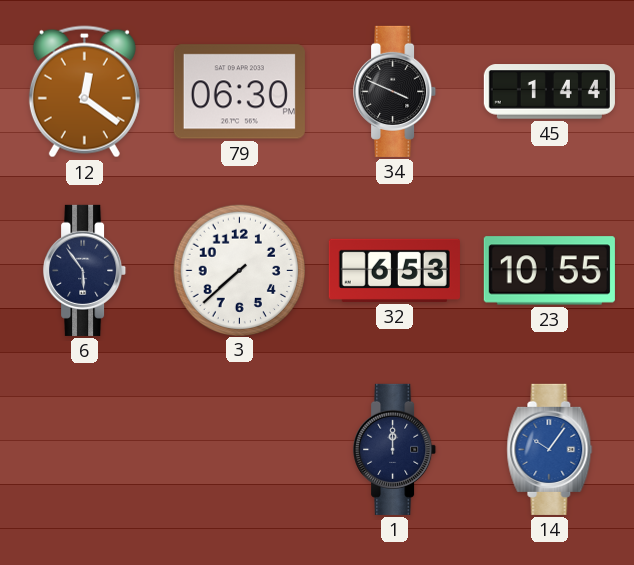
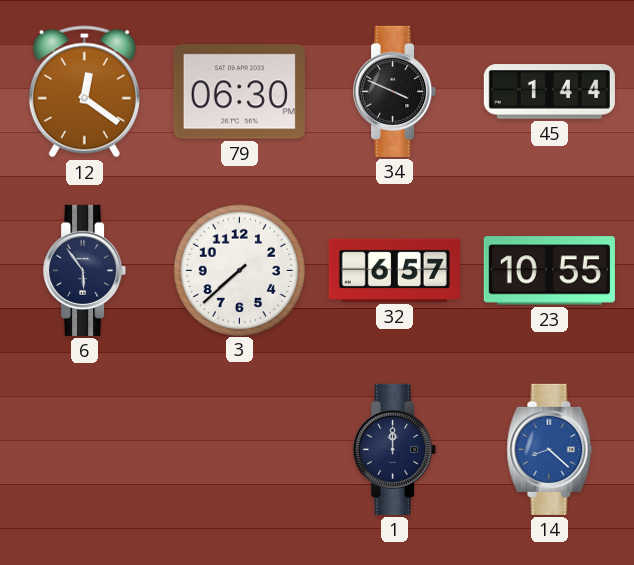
32: 6:53 -> 6:57
14: 10:06 -> 8:22
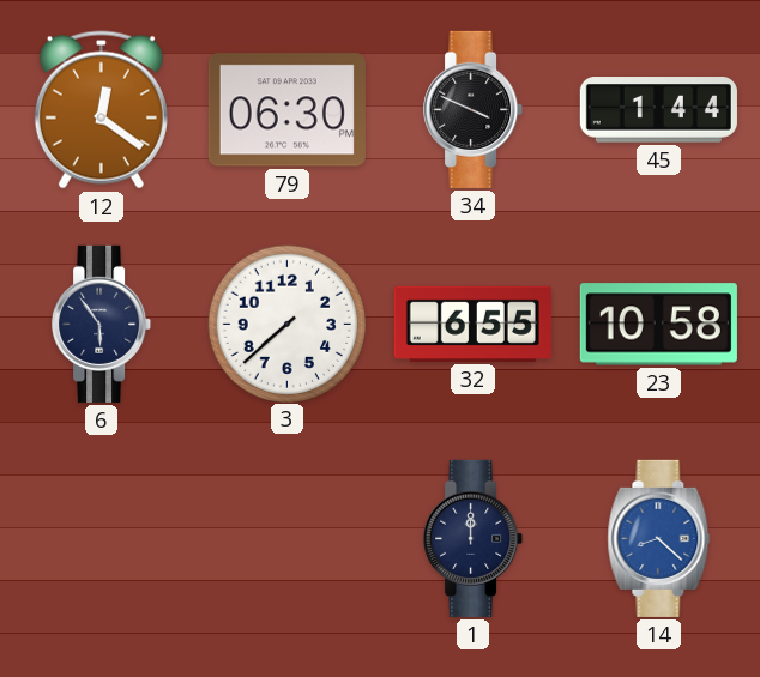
32: 6:57 -> 6:55
23: 10:55 -> 10:58
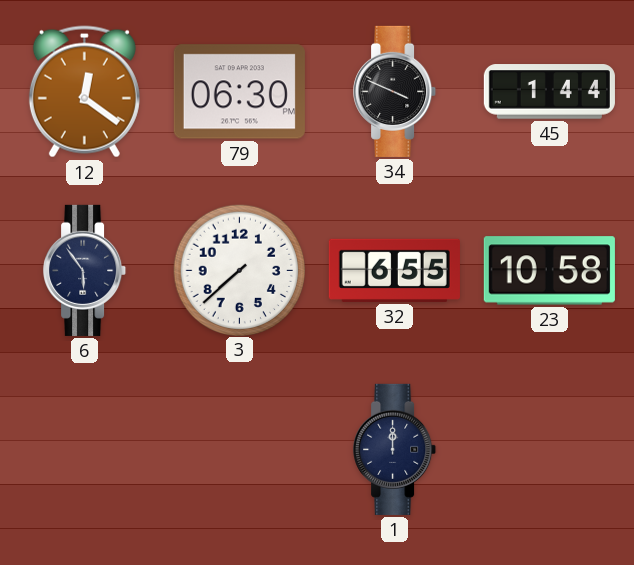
14: 8:22 -> none
